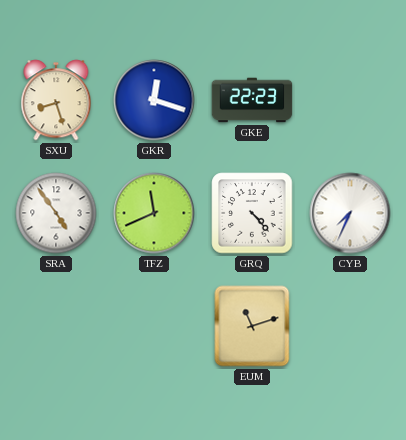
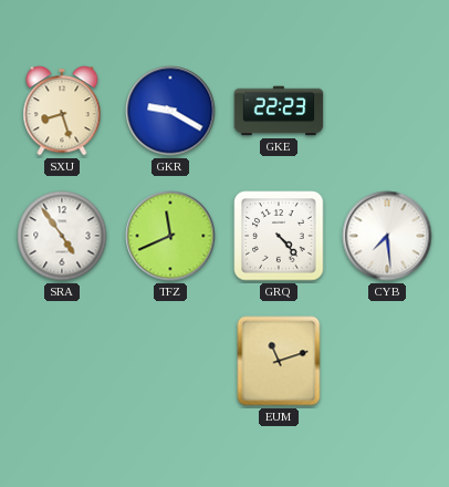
GKR: 12:18 -> 9:20
CYB: 7:34 -> 7:29
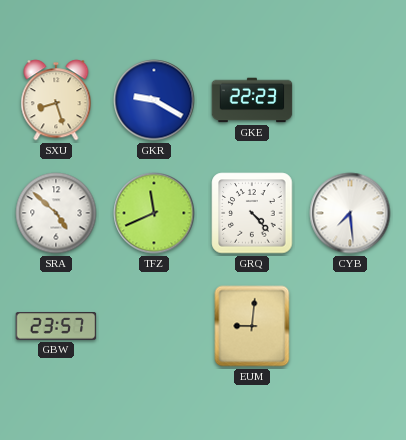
SRA: 4:54 -> 4:52
GBW: none -> 23:57
EUM: 11:12 -> 9:01
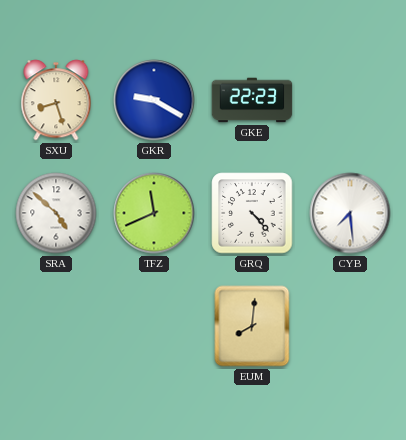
GBW: 23:57 -> none
EUM: 9:01 -> 8:01
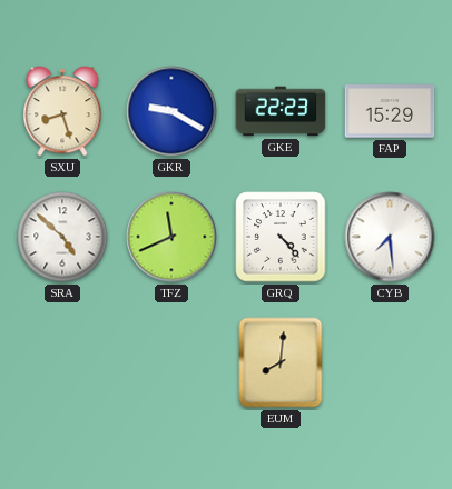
FAP: none -> 15:29
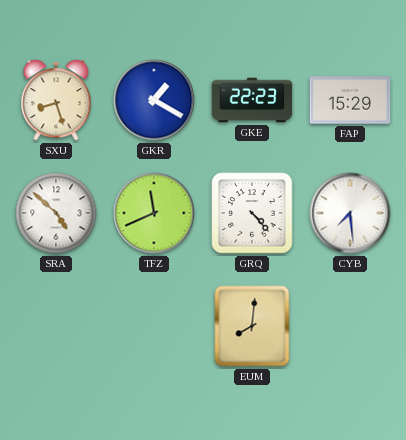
GKR: 9:20 -> 1:20
